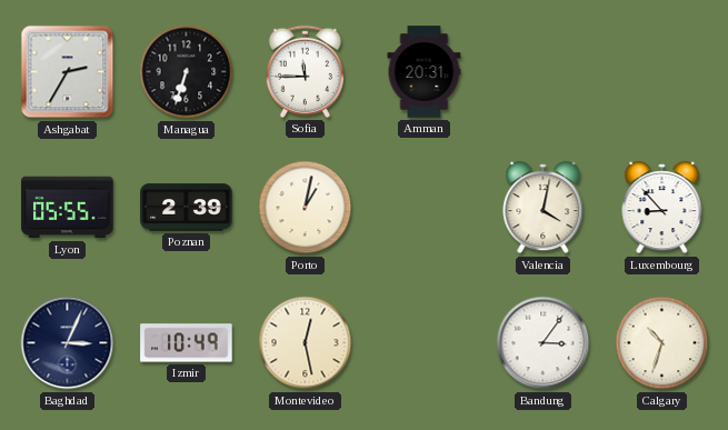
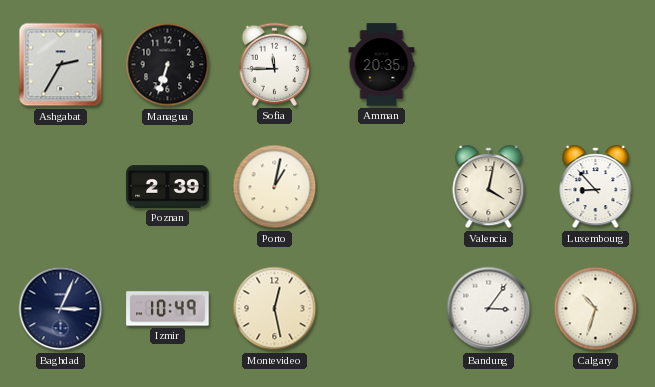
Amman: 20:31 -> 20:35
Lyon: 05:55 -> none
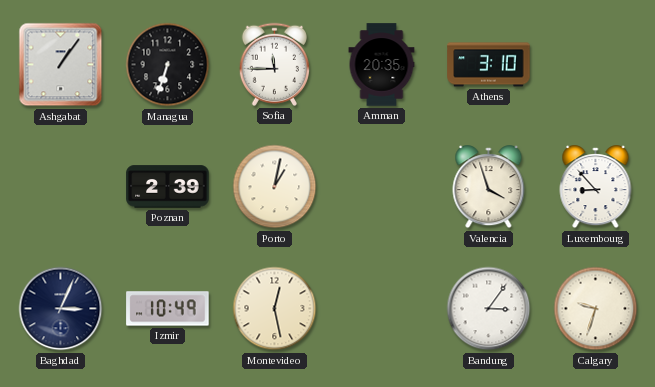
Ashgabat: 2:35 -> 1:06
Athens: none -> 3:10
Valencia: 4:02 -> 3:57
Calgary: 10:33 -> 9:33
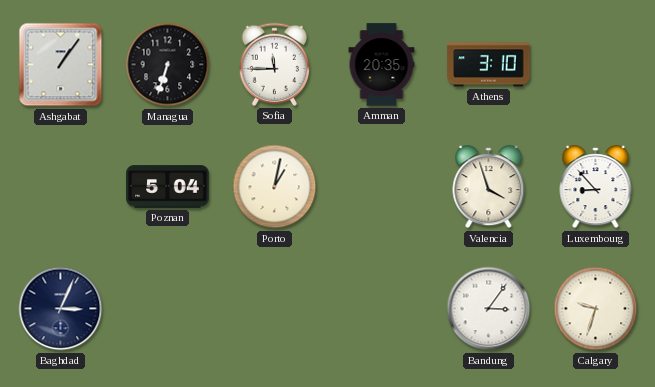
Poznan: 2:39 -> 5:04
Izmir: 10:49 -> none
Montevideo: 12:28 -> none
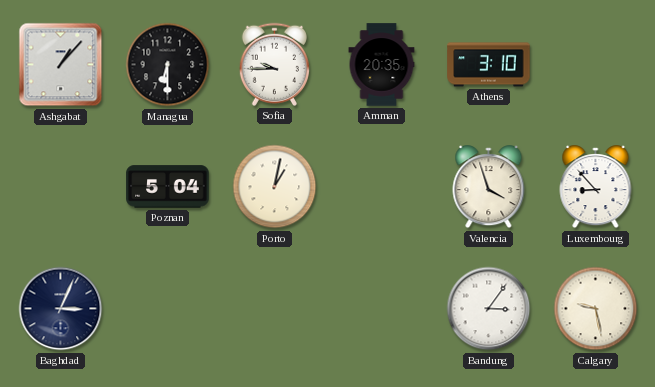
Ashgabat: 1:06 -> 1:07
Managua: 6:33 -> 6:30
Sofia: 11:45 -> 9:45
Calgary: 9:33 -> 9:28
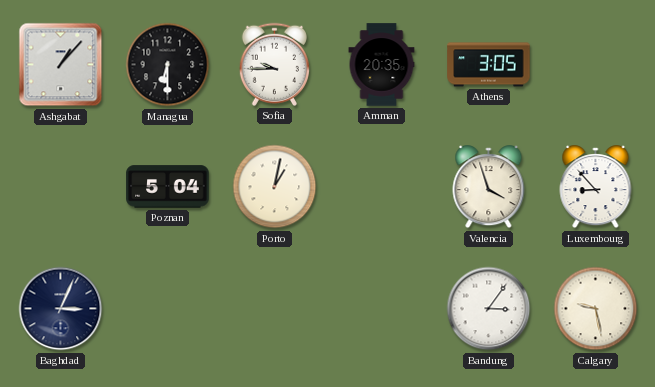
Athens: 3:10 -> 3:05
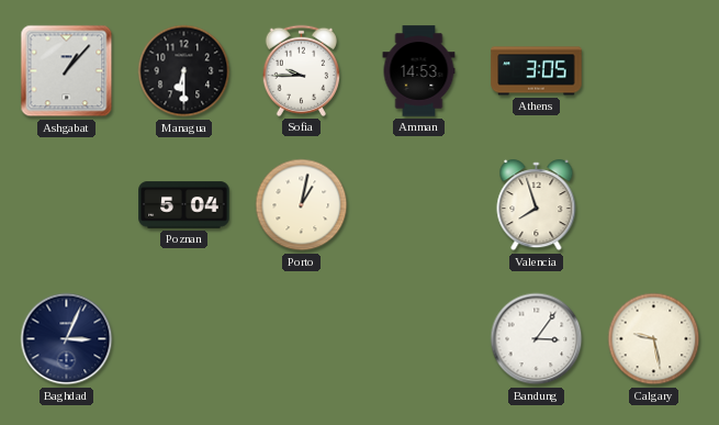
Amman: 20:35 -> 14:53
Valencia: 3:57 -> 7:57
Luxembourg: 8:53 -> none
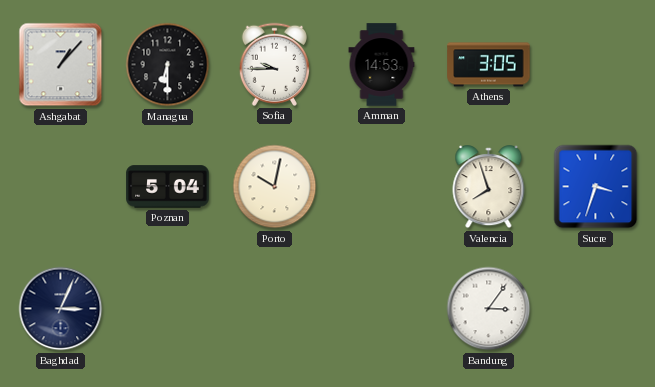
Porto: 1:02 -> 10:02
Sucre: none -> 3:33
Calgary: 9:28 -> none
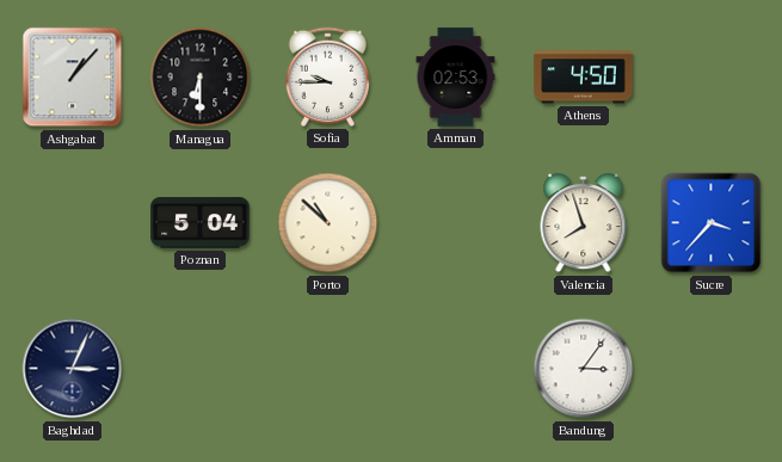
Amman: 14:53 -> 02:53
Athens: 3:05 -> 4:50
Porto: 10:02 -> 10:52
Sucre: 3:33 -> 3:37
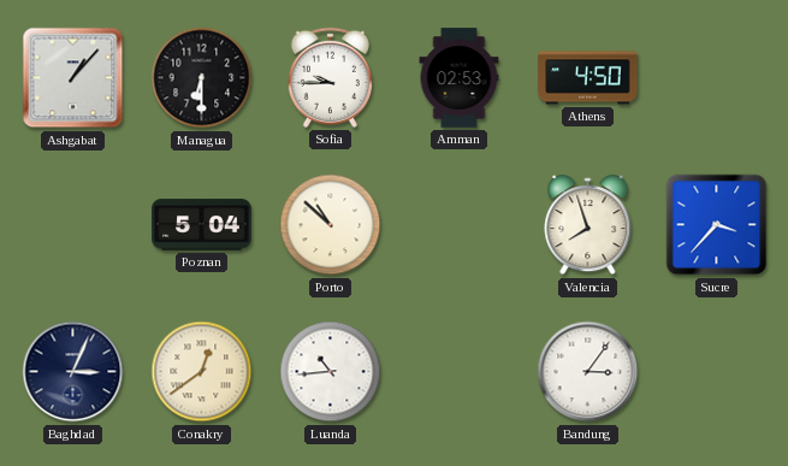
Conakry: none -> 12:39
Luanda: none -> 10:44
